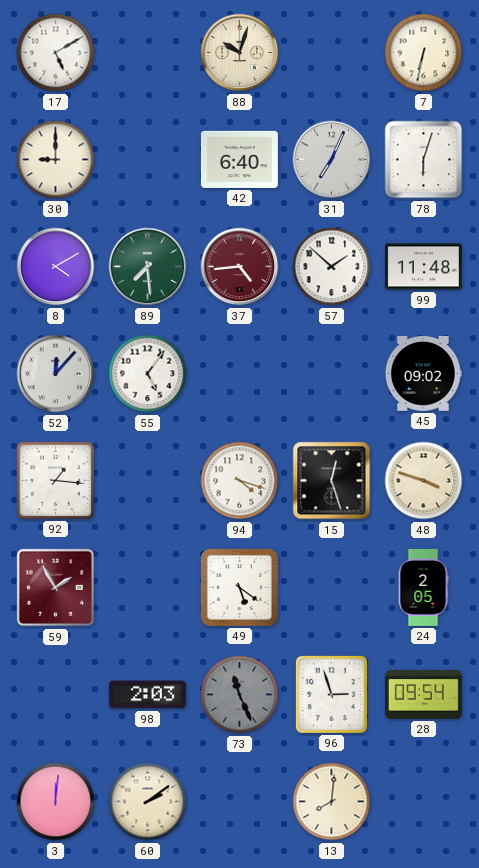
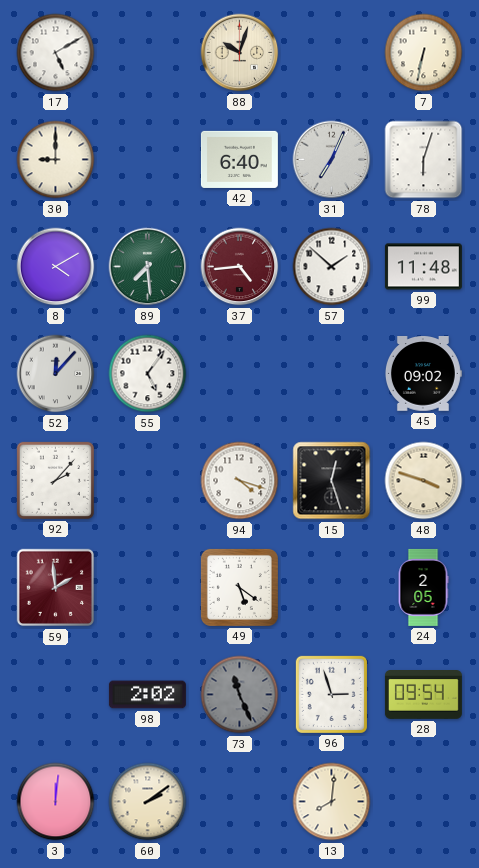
92: 1:16 -> 2:07
59: 1:55 -> 1:59
98: 2:03 -> 2:02
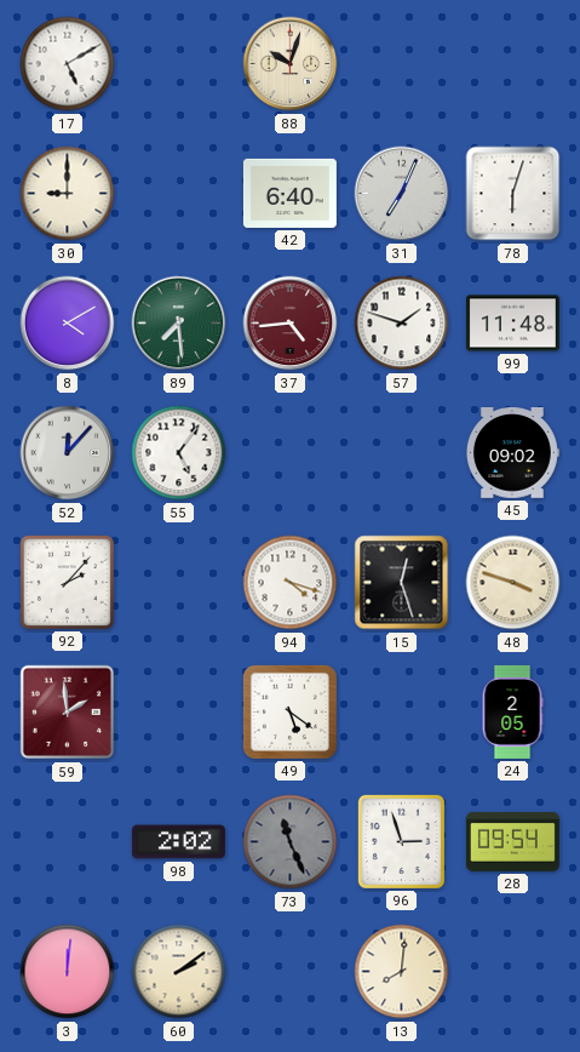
7: 6:32 -> none
57: 1:52 -> 1:48
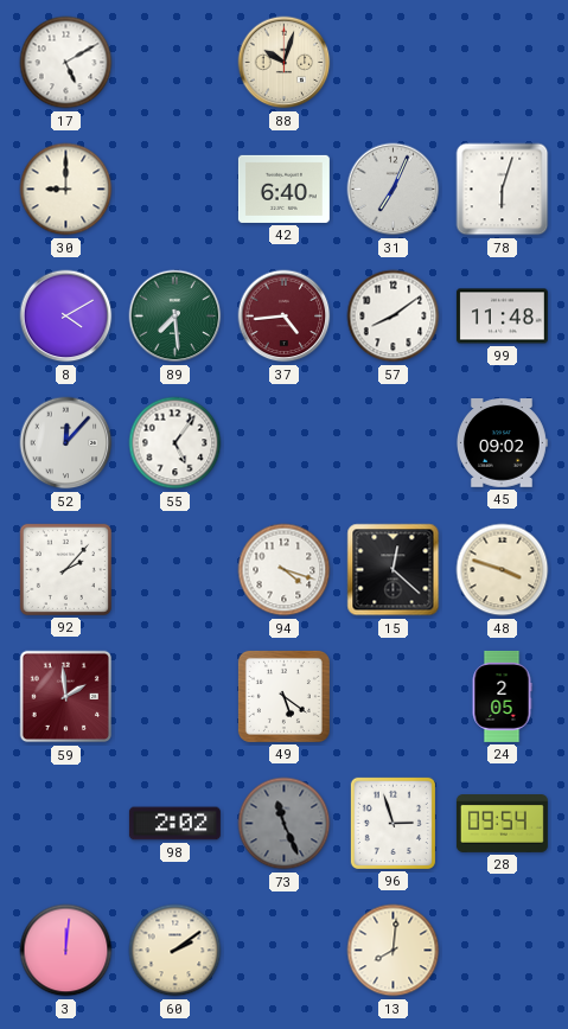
57: 1:48 -> 8:09
15: 12:27 -> 12:22
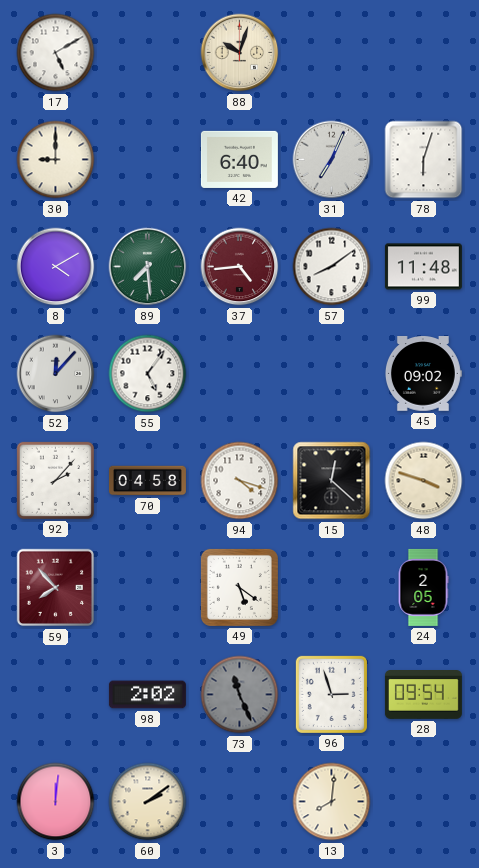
70: none -> 04:58
59: 1:59 -> 7:53
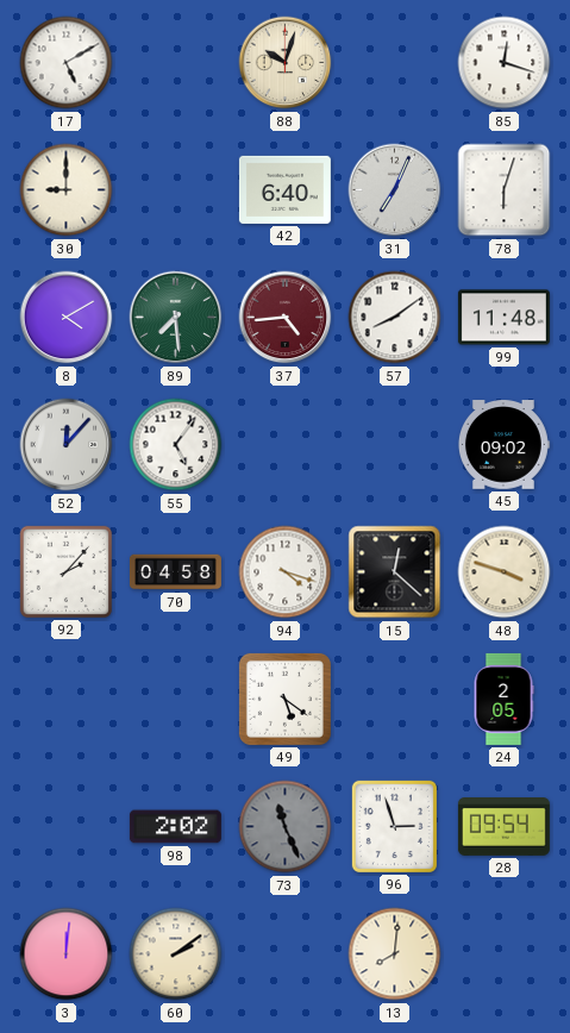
85: none -> 12:18
59: 7:53 -> none
